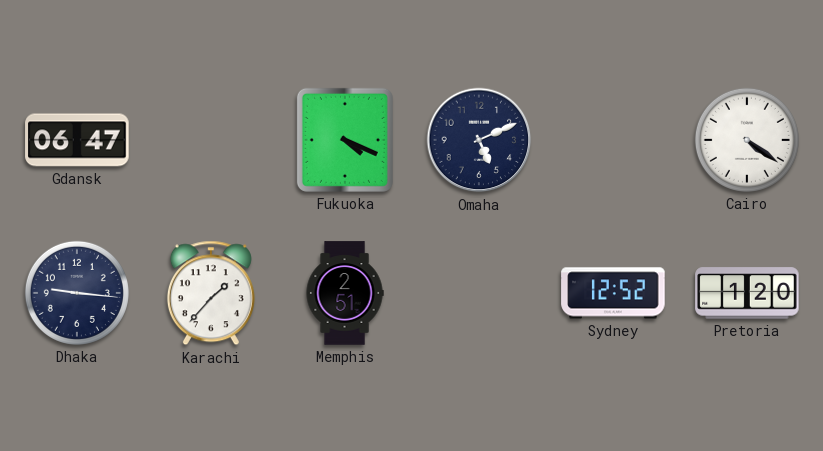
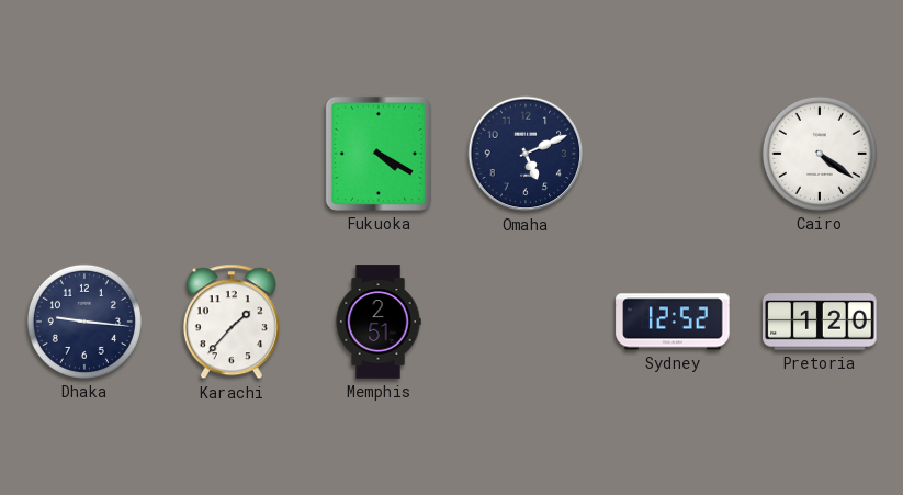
Gdansk: 06:47 -> none
Fukuoka: 4:19 -> 4:20
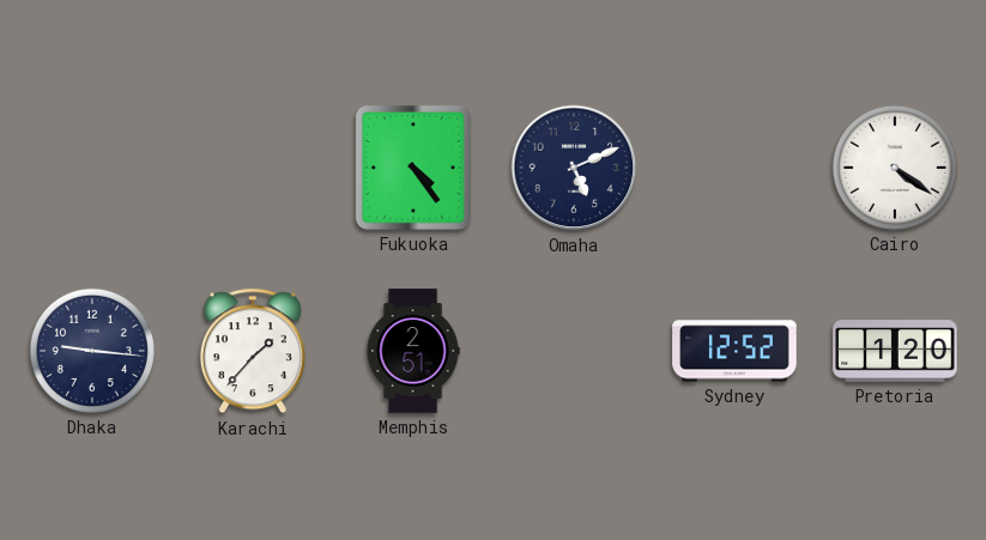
Fukuoka: 4:20 -> 4:24
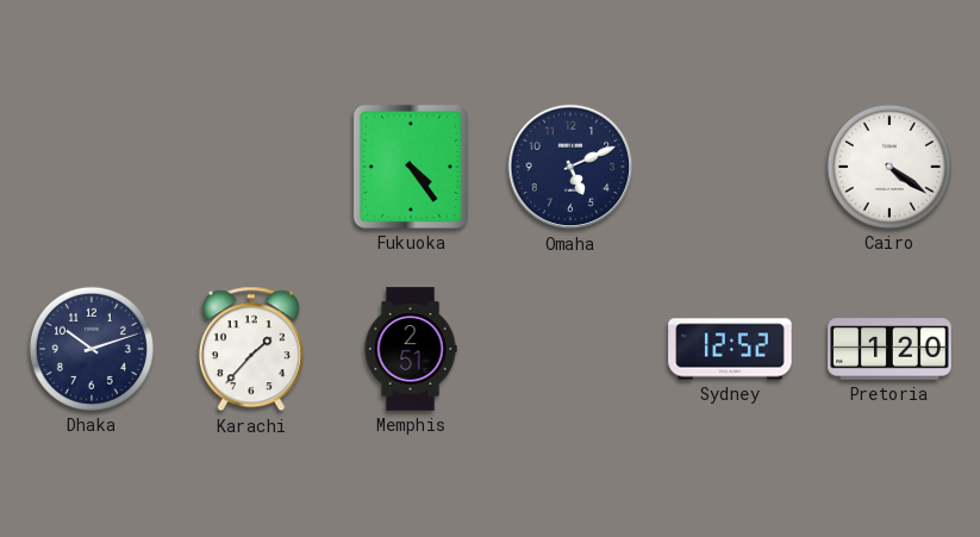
Dhaka: 9:16 -> 10:12
